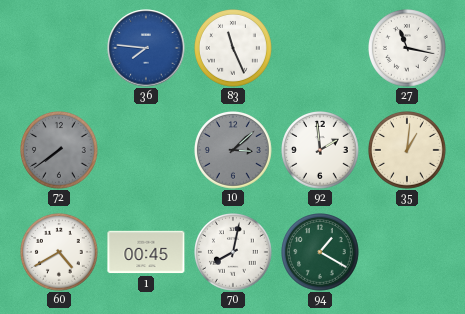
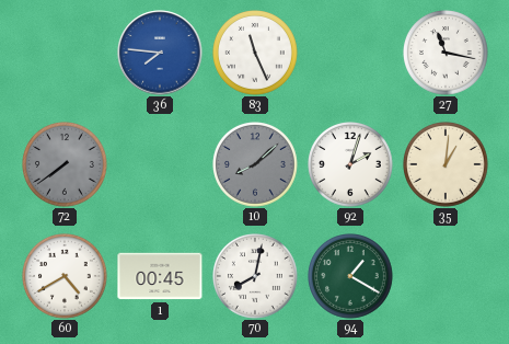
10: 3:08 -> 8:08
92: 1:59 -> 2:03
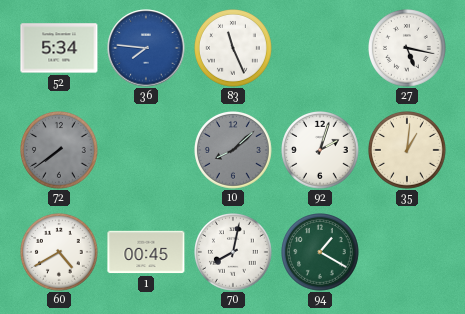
52: none -> 5:34
27: 11:17 -> 5:17
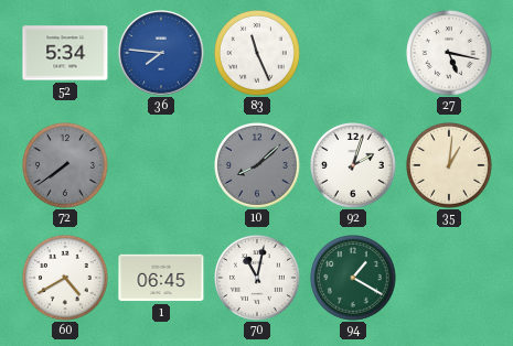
1: 00:45 -> 06:45
70: 8:02 -> 11:02
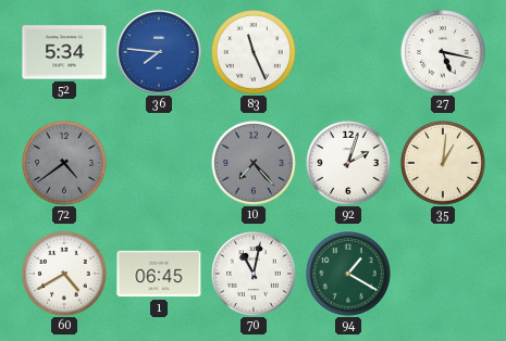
72: 7:39 -> 4:39
10: 8:08 -> 7:23
